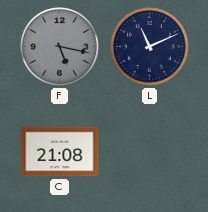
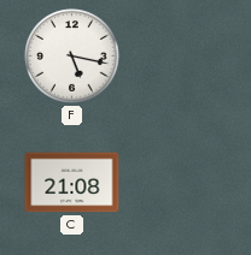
F dial: grey -> white
L: 11:11 -> none
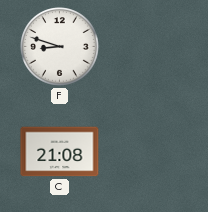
F: 5:17 -> 8:48
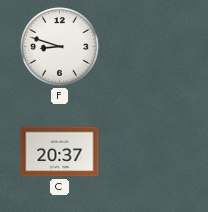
C: 21:08 -> 20:37
